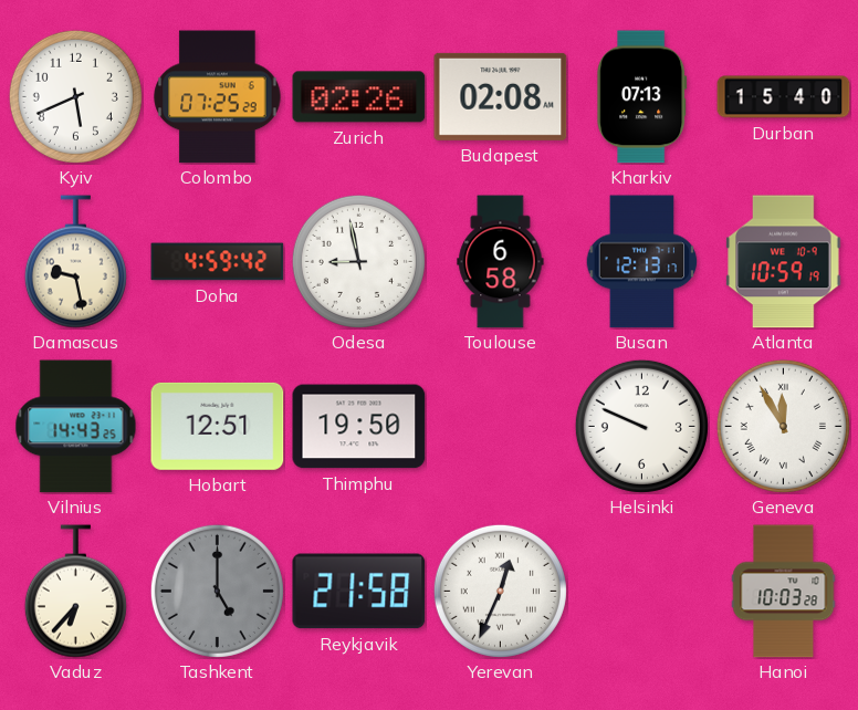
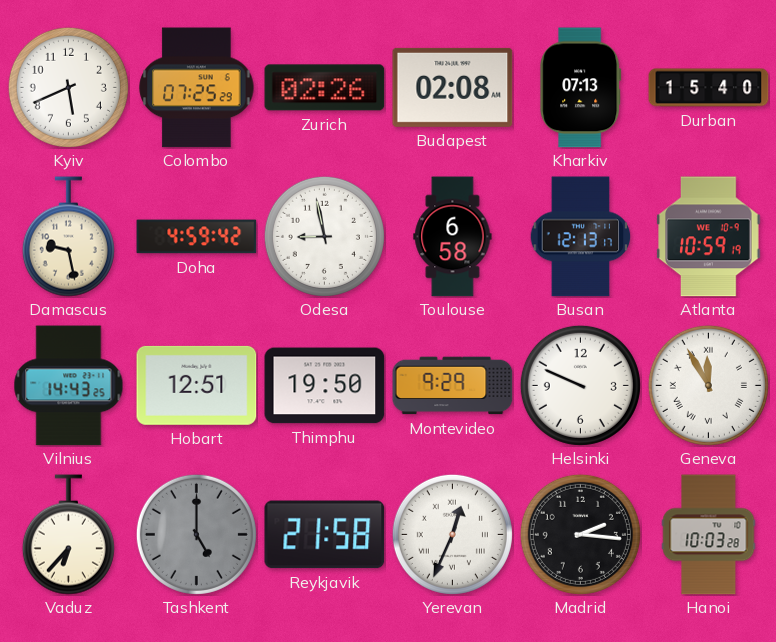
Montevideo: none -> 9:29
Madrid: none -> 2:16
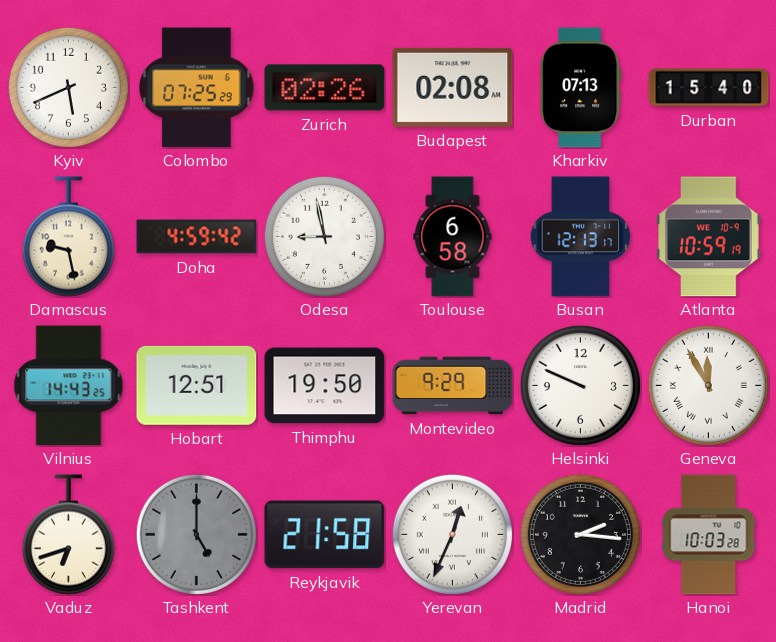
Vaduz: 6:37 -> 6:42
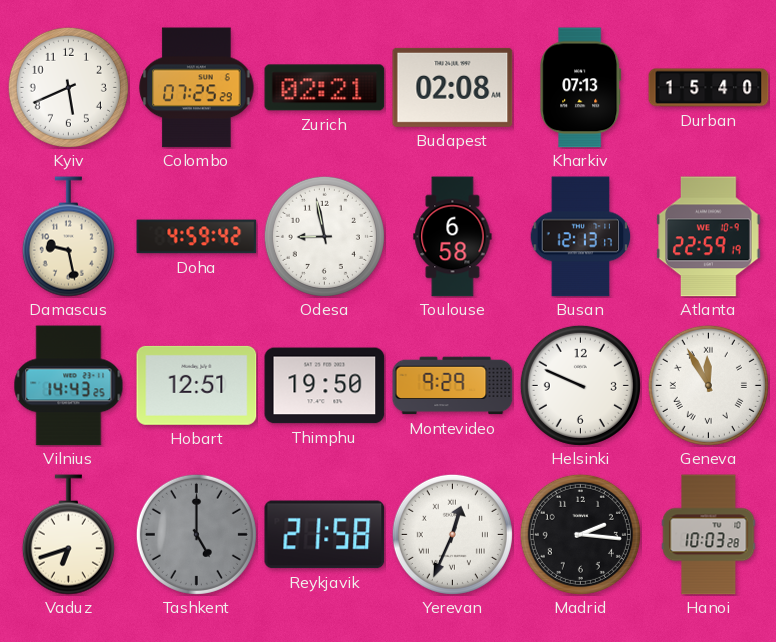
Zurich: 02:26 -> 02:21
Atlanta: 10:59 -> 22:59
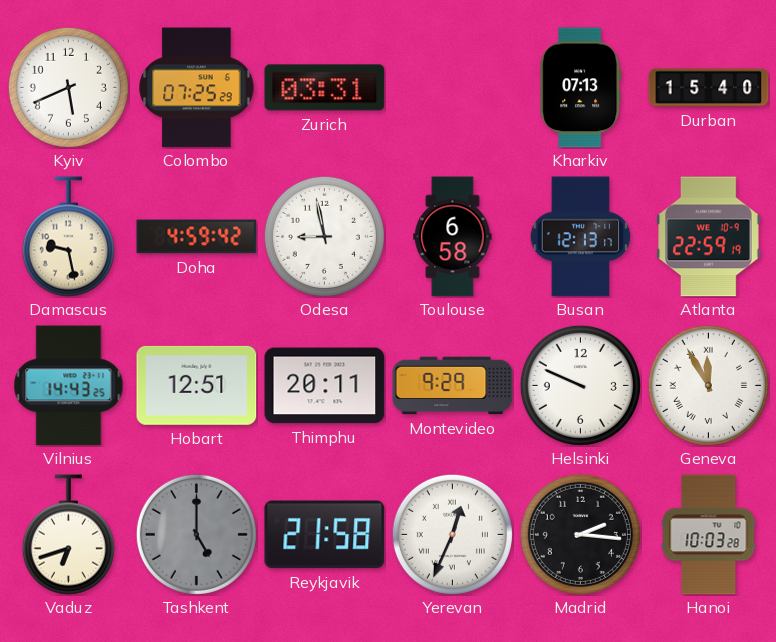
Zurich: 02:21 -> 03:31
Budapest: 02:08 -> none
Thimphu: 19:50 -> 20:11
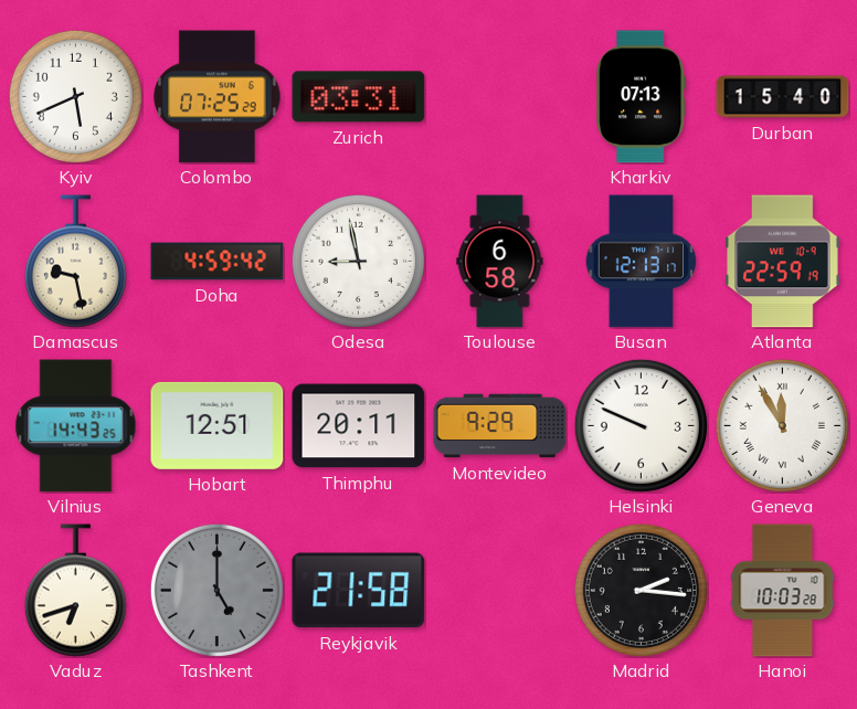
Yerevan: 12:34 -> none
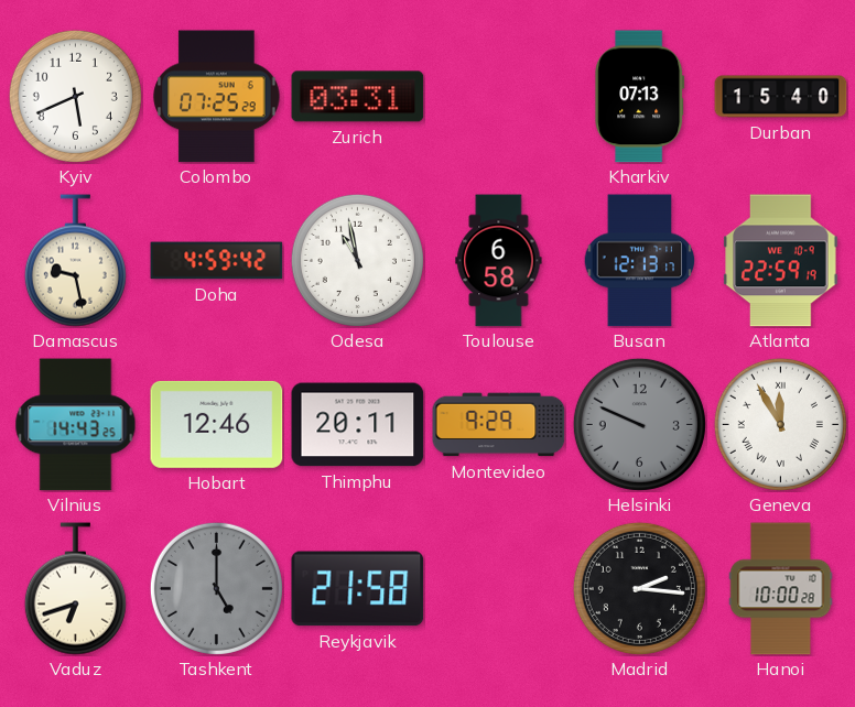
Odesa: 8:58 -> 10:58
Hobart: 12:51 -> 12:46
Helsinki dial: white -> grey
Hanoi: 10:03 -> 10:00
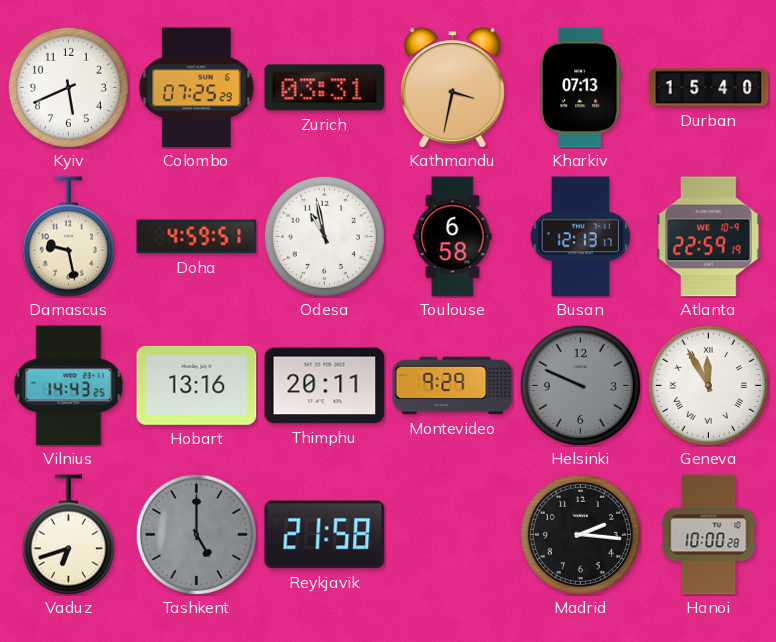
Kathmandu: none -> 3:32
Doha: 4:59:42 -> 4:59:51
Hobart: 12:46 -> 13:16
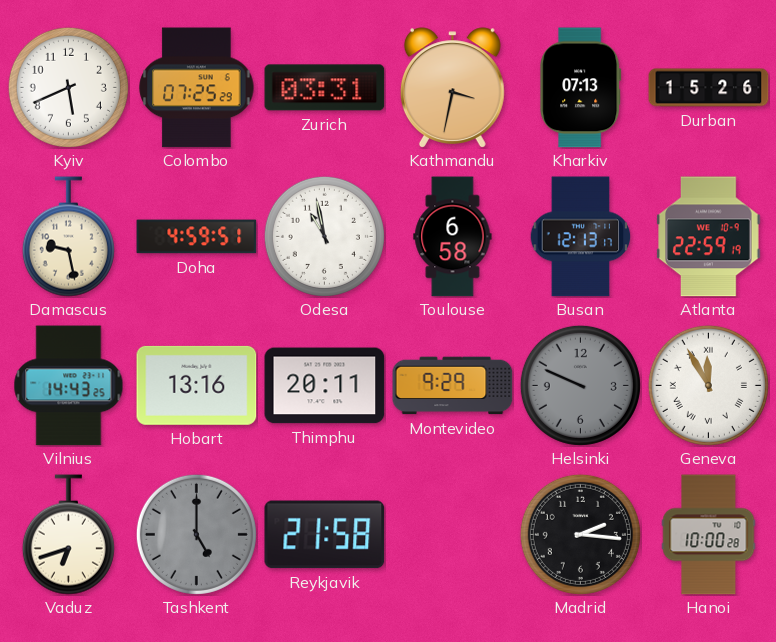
Durban: 15:40 -> 15:26
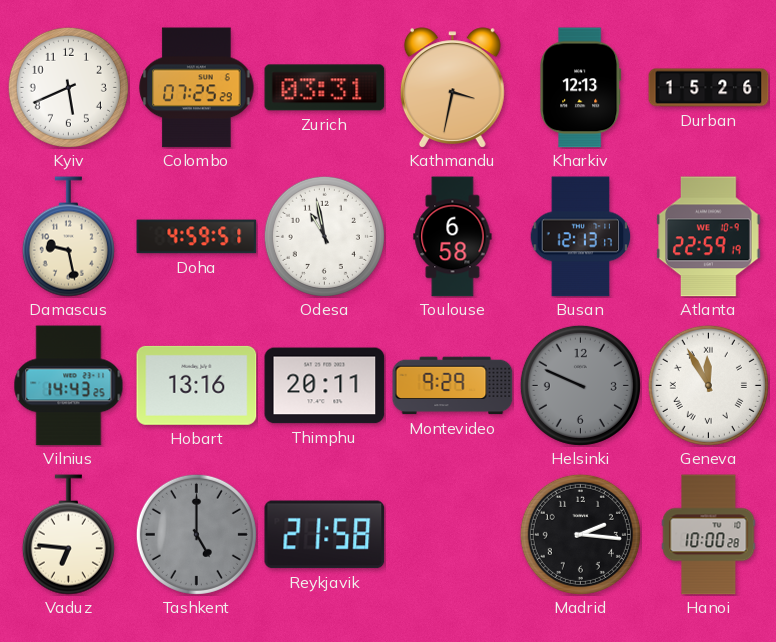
Kharkiv: 07:13 -> 12:13
Vaduz: 6:42 -> 6:46
